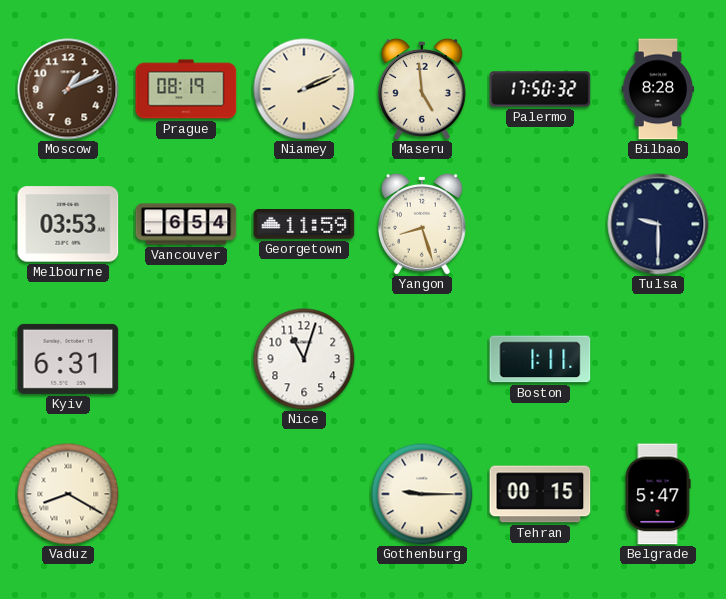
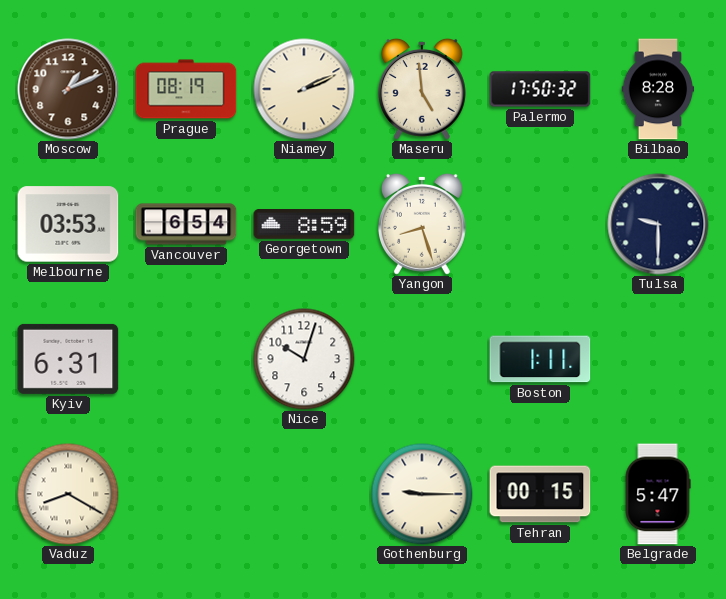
Georgetown: 11:59 -> 8:59
Nice: 11:03 -> 10:03
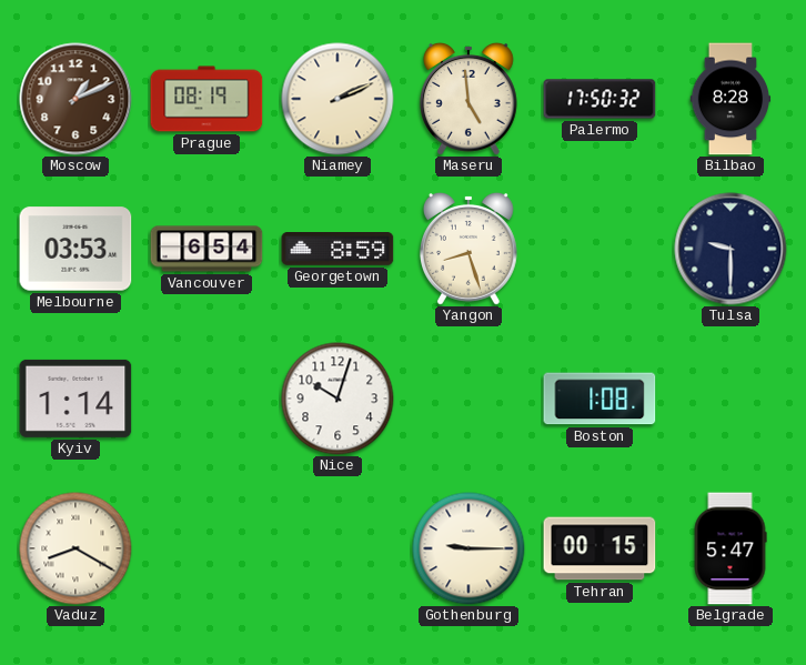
Kyiv: 6:31 -> 1:14
Boston: 1:11 -> 1:08
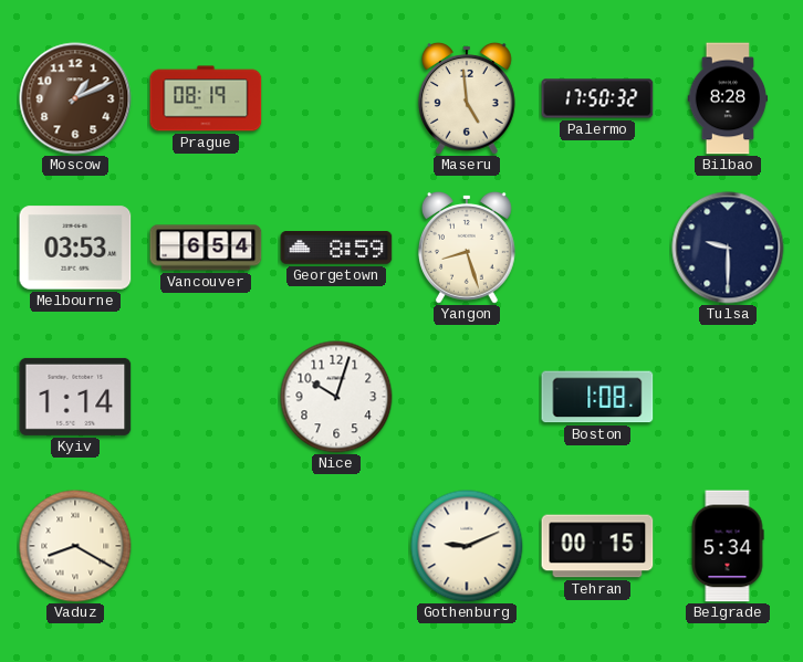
Niamey: 2:11 -> none
Gothenburg: 9:15 -> 9:11
Belgrade: 5:47 -> 5:34
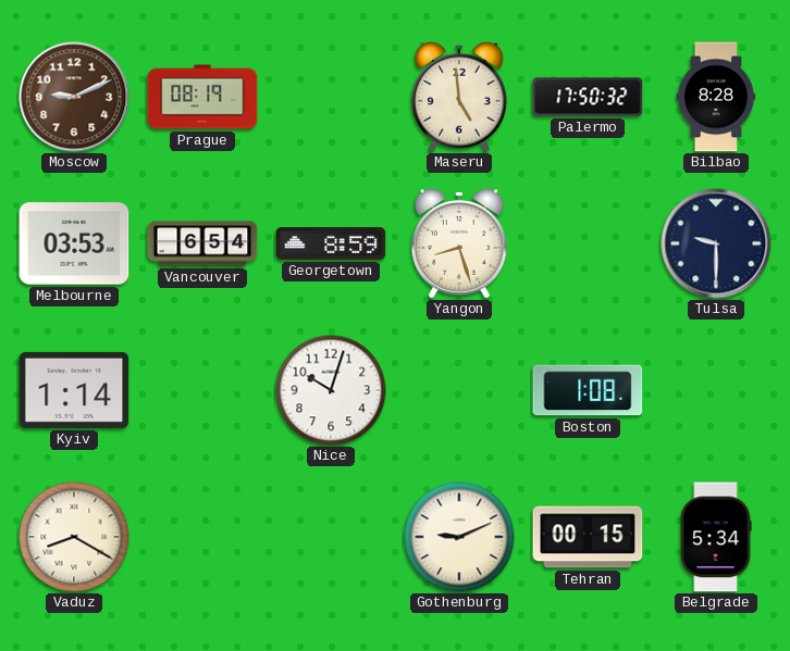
Moscow: 1:11 -> 9:11
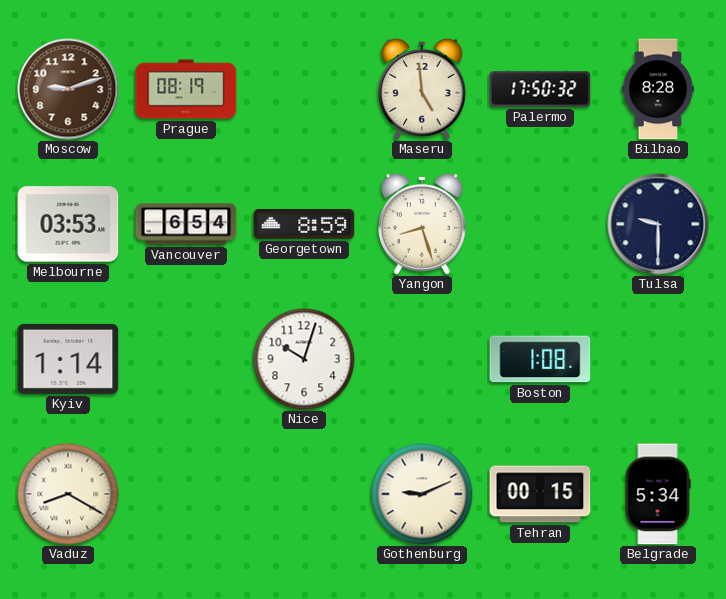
Moscow: 9:11 -> 9:12
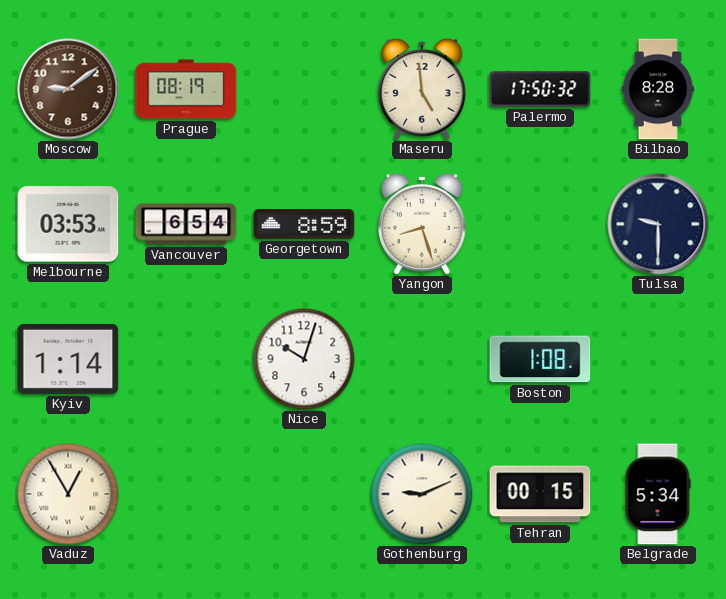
Moscow: 9:12 -> 9:09
Vaduz: 8:20 -> 12:55
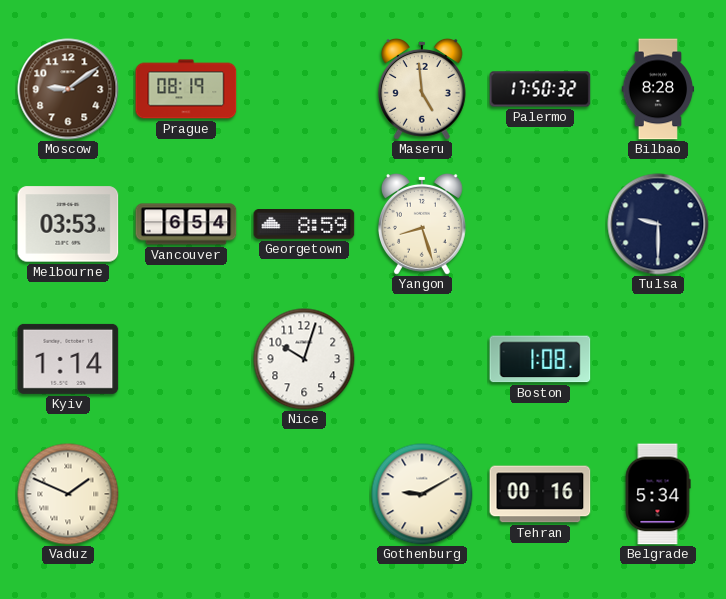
Vaduz: 12:55 -> 1:49
Gothenburg: 9:11 -> 9:10
Tehran: 00:15 -> 00:16
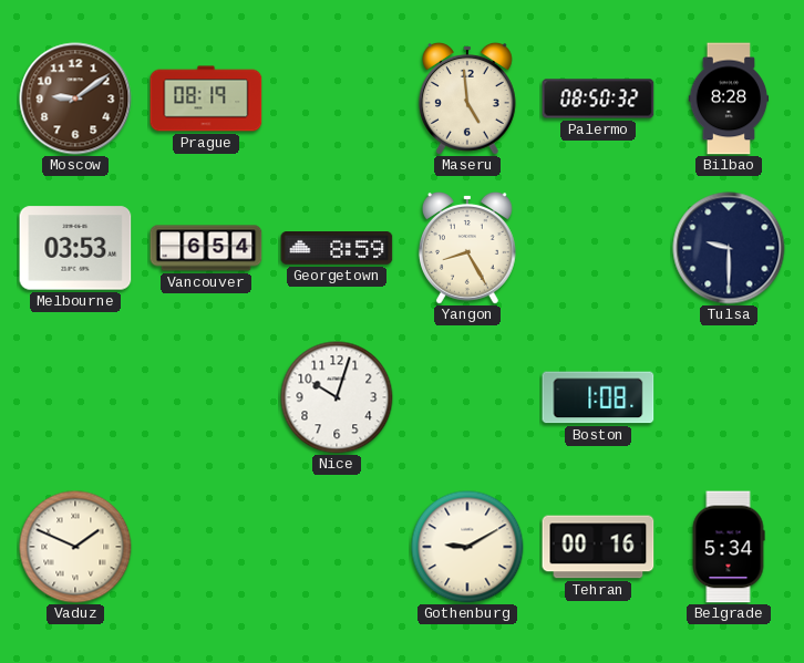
Palermo: 17:50 -> 08:50
Yangon: 8:27 -> 8:25
Kyiv: 1:14 -> none
